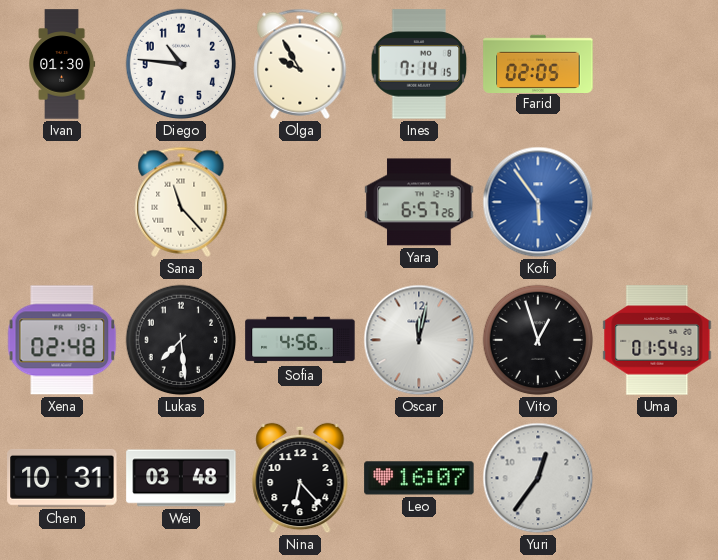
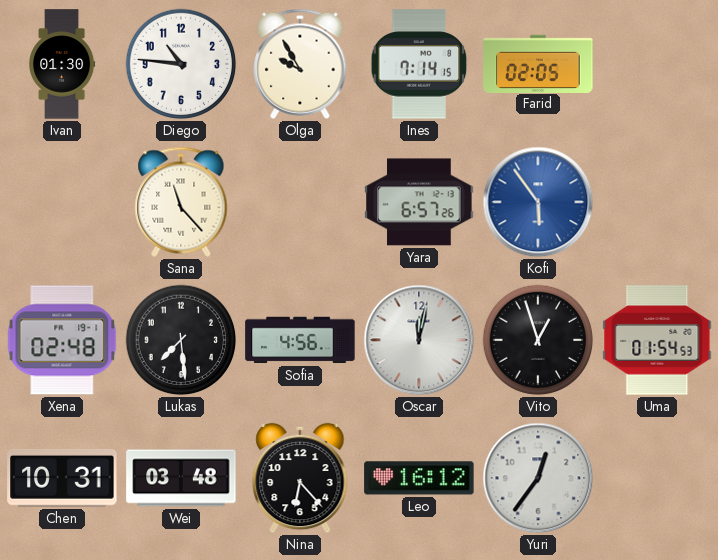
Leo: 16:07 -> 16:12
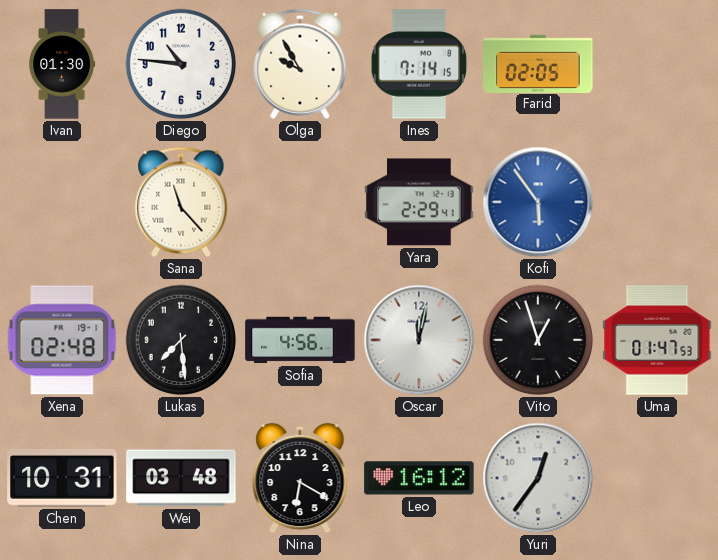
Yara: 6:57 -> 2:29
Uma: 01:54 -> 01:47
Nina: 6:23 -> 6:20
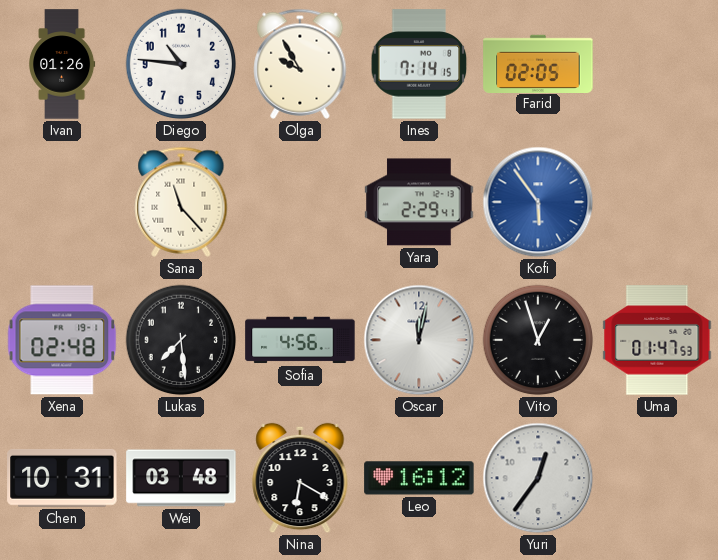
Ivan: 01:30 -> 01:26
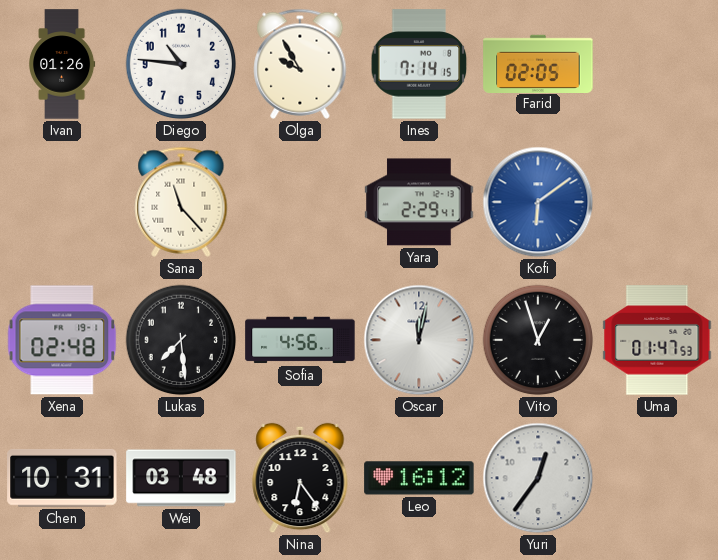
Kofi: 5:54 -> 6:09
Nina: 6:20 -> 6:24
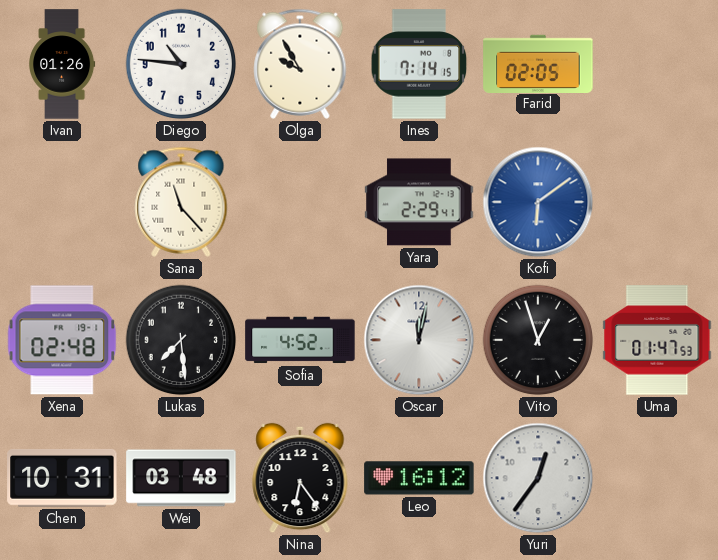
Sofia: 4:56 -> 4:52
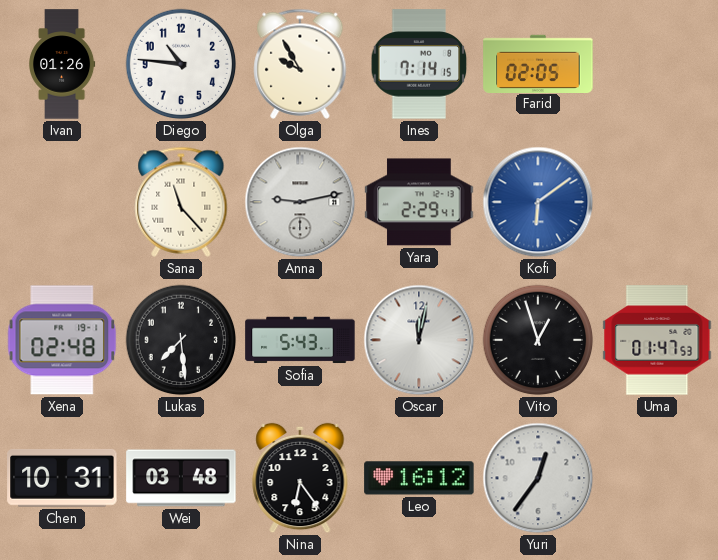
Anna: none -> 9:13
Sofia: 4:52 -> 5:43
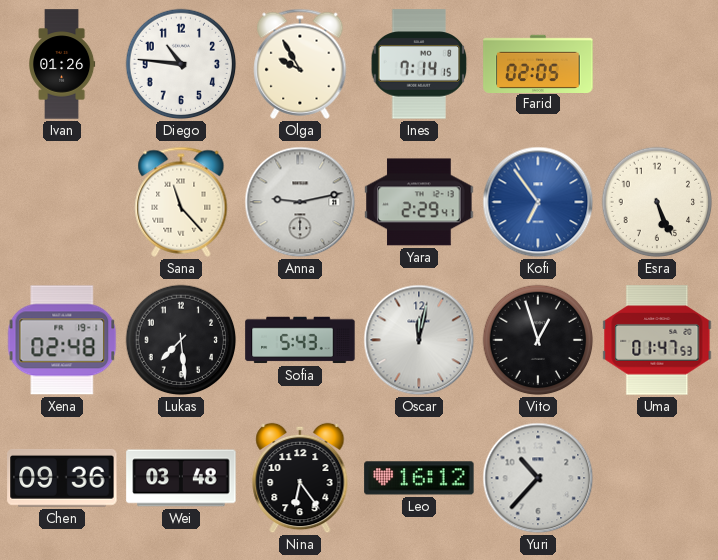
Kofi: 6:09 -> 6:54
Esra: none -> 5:26
Chen: 10:31 -> 09:36
Yuri: 12:36 -> 10:37
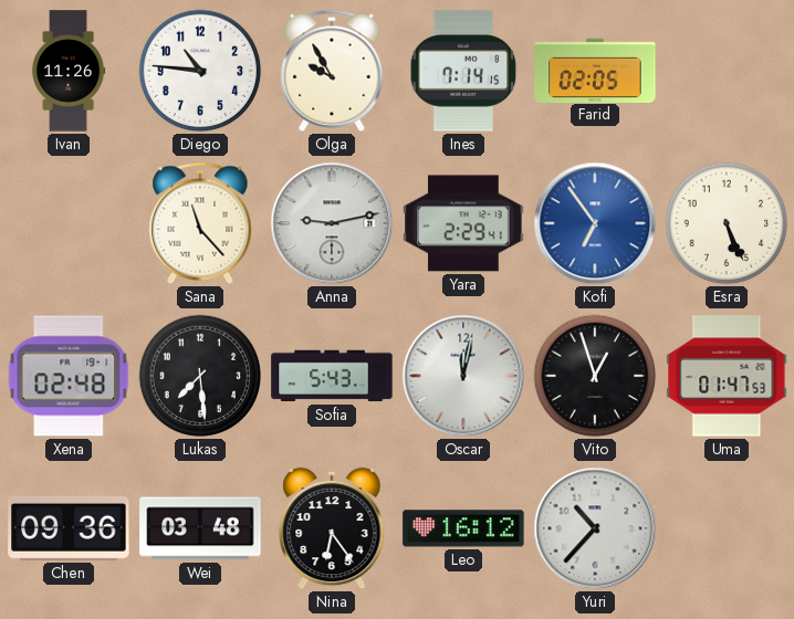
Ivan: 01:26 -> 11:26
